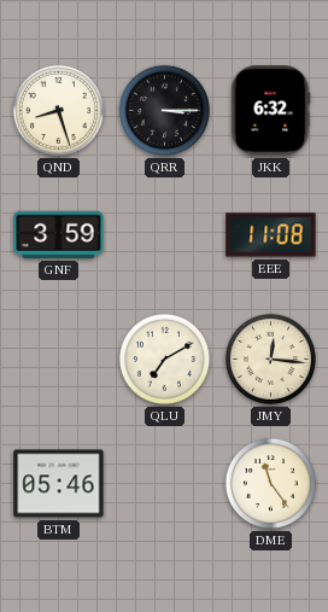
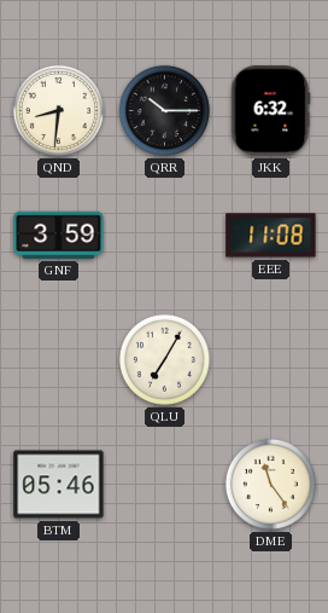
QND: 8:27 -> 8:31
QRR: 3:15 -> 10:15
QLU: 7:10 -> 7:05
JMY: 12:16 -> none
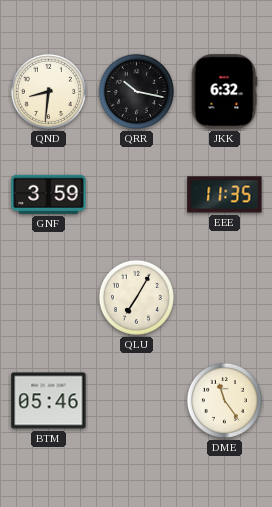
QRR: 10:15 -> 10:17
EEE: 11:08 -> 11:35
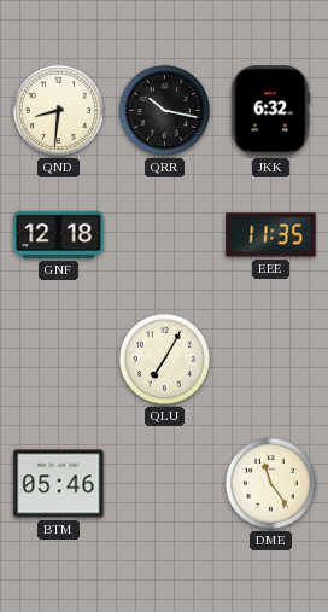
GNF: 3:59 -> 12:18
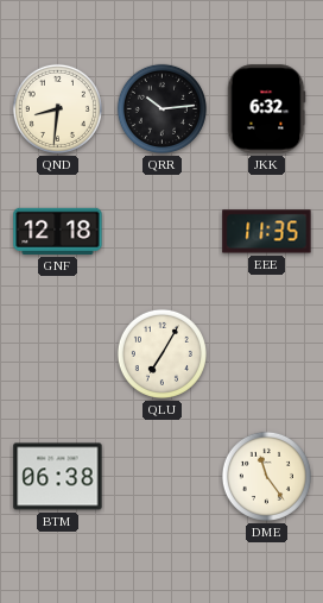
QRR: 10:17 -> 10:14
BTM: 05:46 -> 06:38
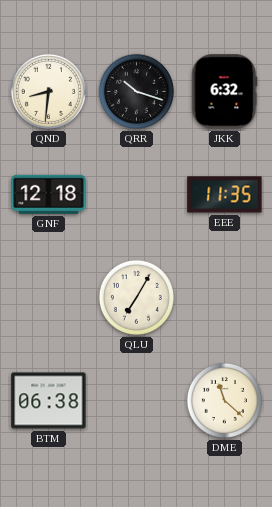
QRR: 10:14 -> 10:18
DME: 11:24 -> 11:22
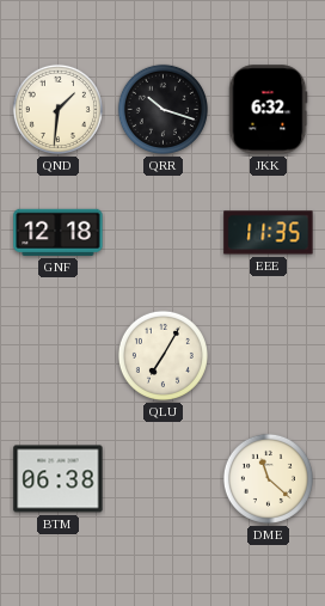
QND: 8:31 -> 1:31
